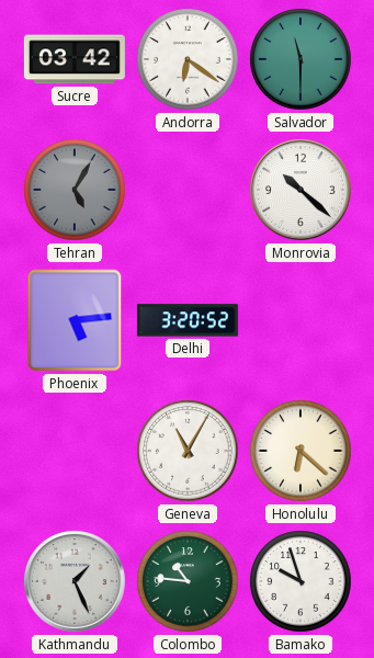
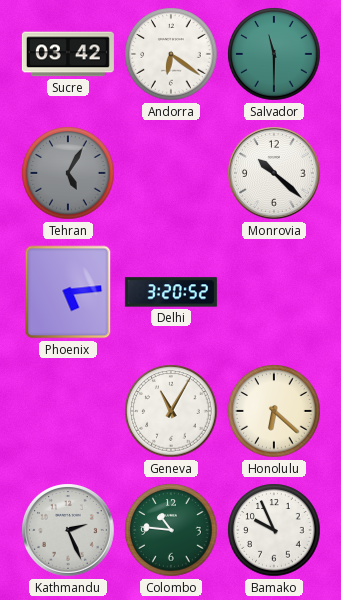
Kathmandu: 1:26 -> 2:26
Bamako: 9:57 -> 9:56
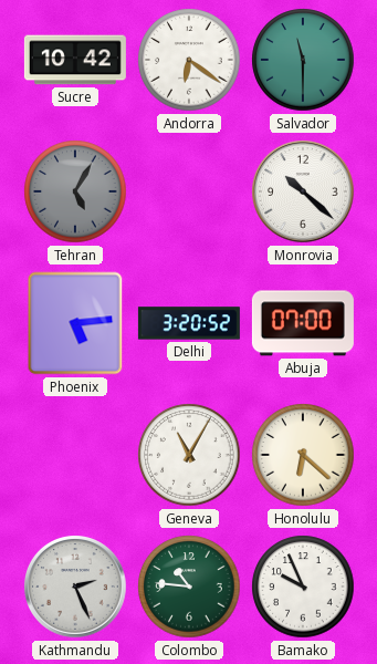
Sucre: 03:42 -> 10:42
Abuja: none -> 07:00
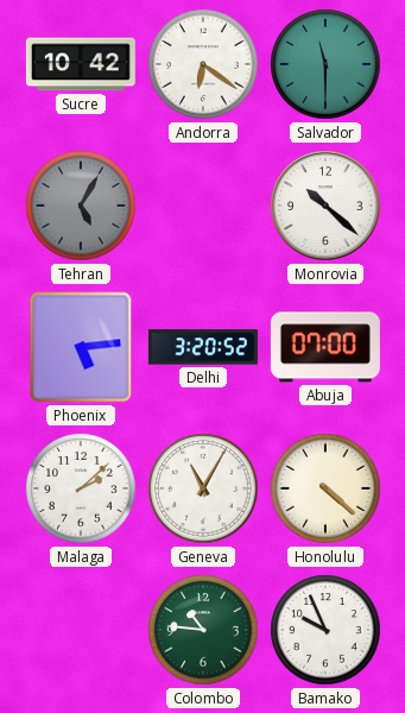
Malaga: none -> 2:08
Honolulu: 6:22 -> 4:22
Kathmandu: 2:26 -> none
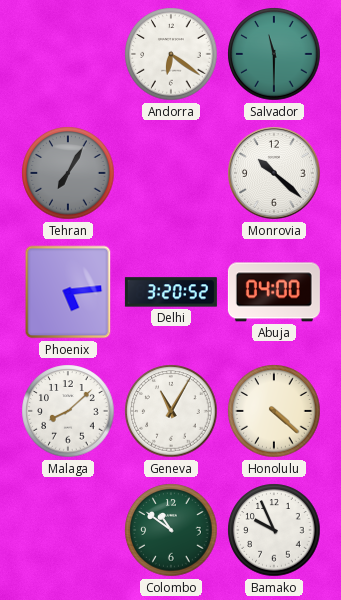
Sucre: 10:42 -> none
Tehran: 5:05 -> 7:05
Abuja: 07:00 -> 04:00
Malaga: 2:08 -> 8:08
Colombo: 10:46 -> 10:51
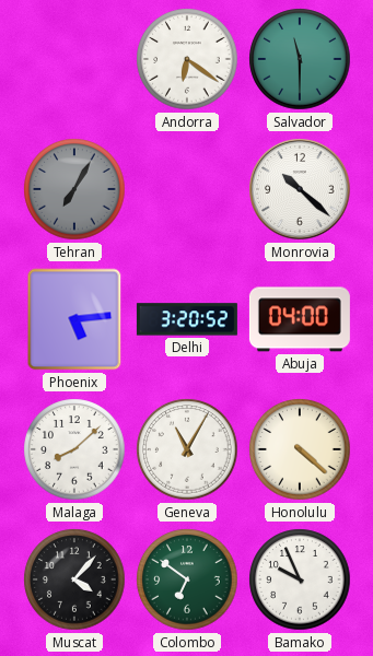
Muscat: none -> 4:07
Colombo: 10:51 -> 6:51
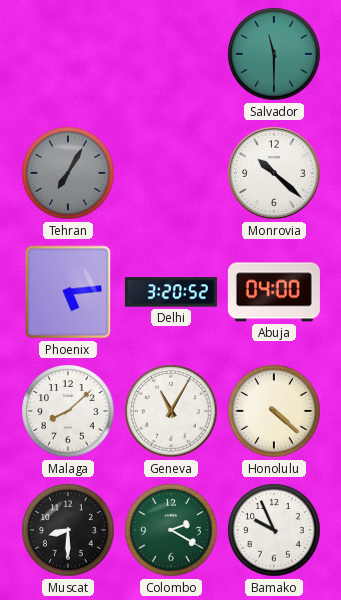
Andorra: 6:21 -> none
Muscat: 4:07 -> 8:30
Colombo: 6:51 -> 2:20
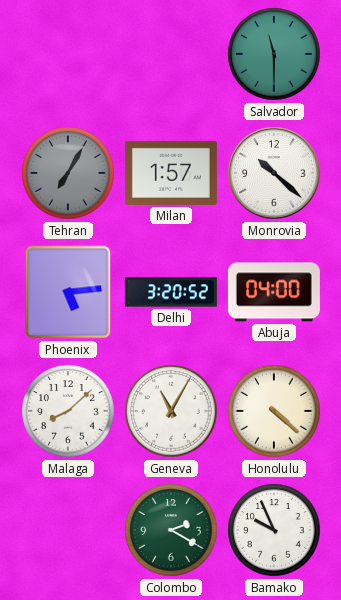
Milan: none -> 1:57
Muscat: 8:30 -> none
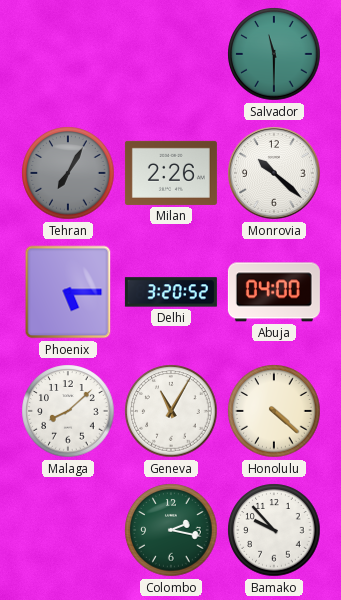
Milan: 1:57 -> 2:26
Phoenix: 5:14 -> 5:15
Colombo: 2:20 -> 2:17
Bamako: 9:56 -> 9:53
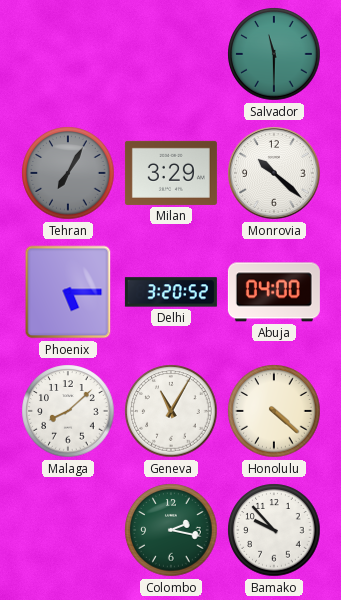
Milan: 2:26 -> 3:29
